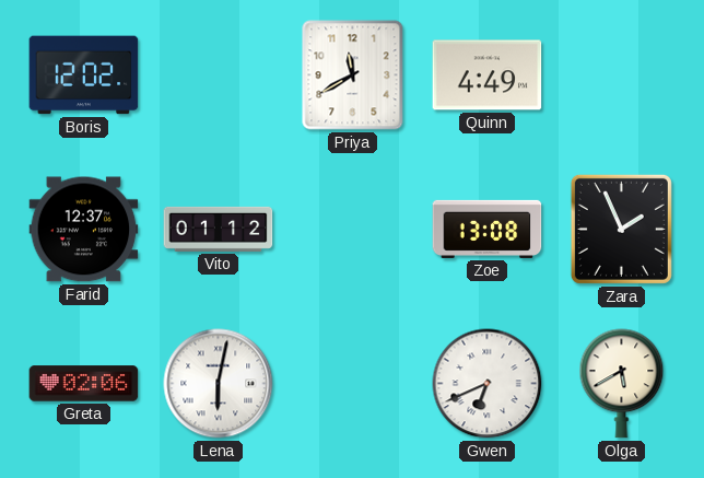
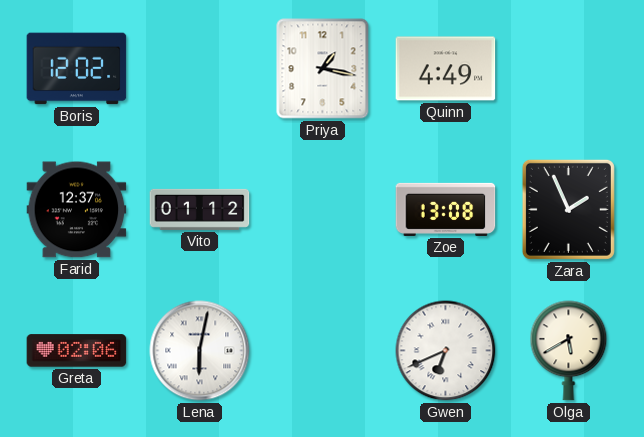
Priya: 11:40 -> 1:17
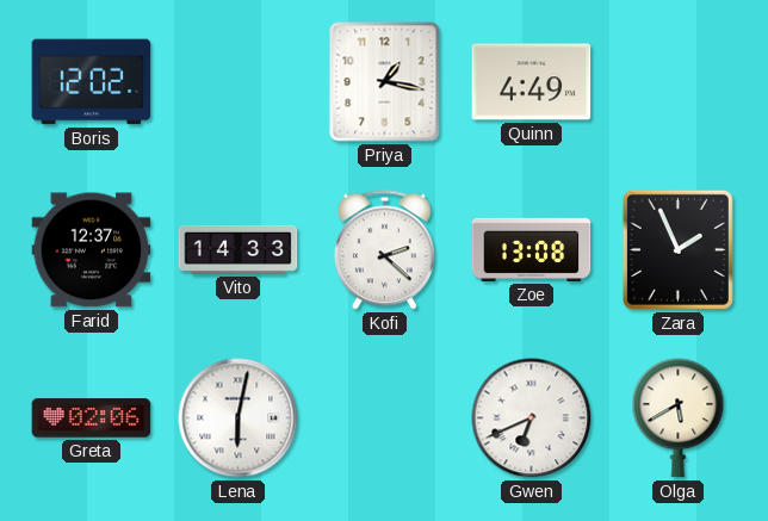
Vito: 01:12 -> 14:33
Kofi: none -> 2:22
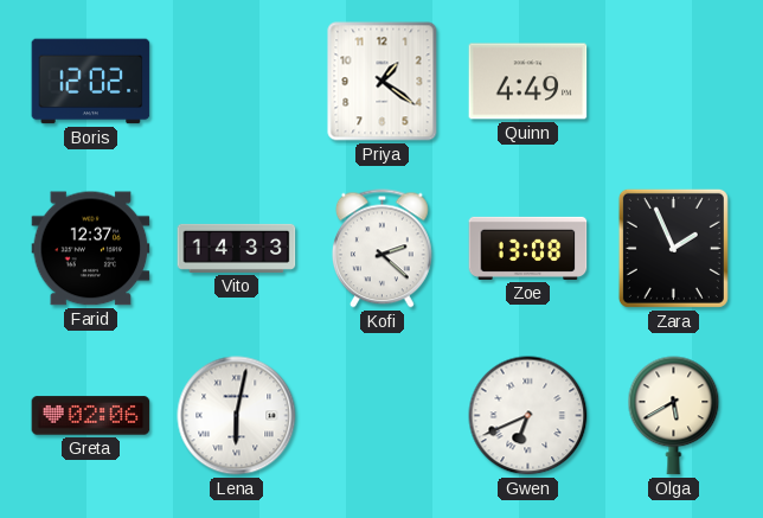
Priya: 1:17 -> 1:21
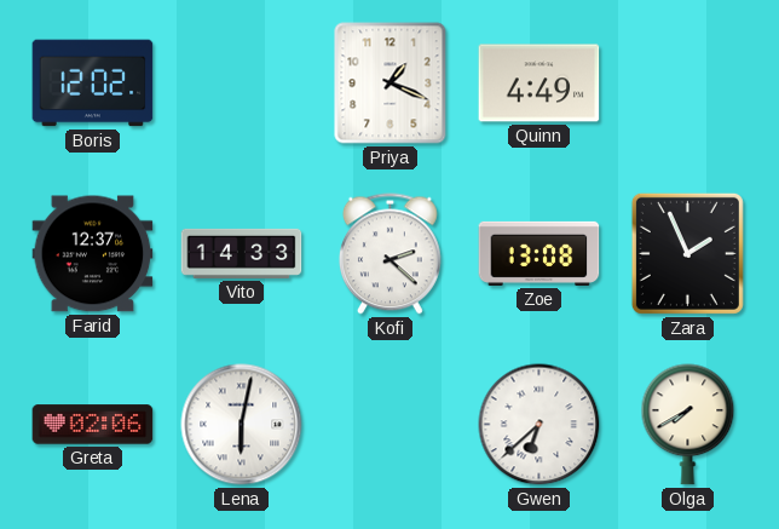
Priya: 1:21 -> 1:19
Gwen: 6:41 -> 6:38
Olga: 5:40 -> 7:40
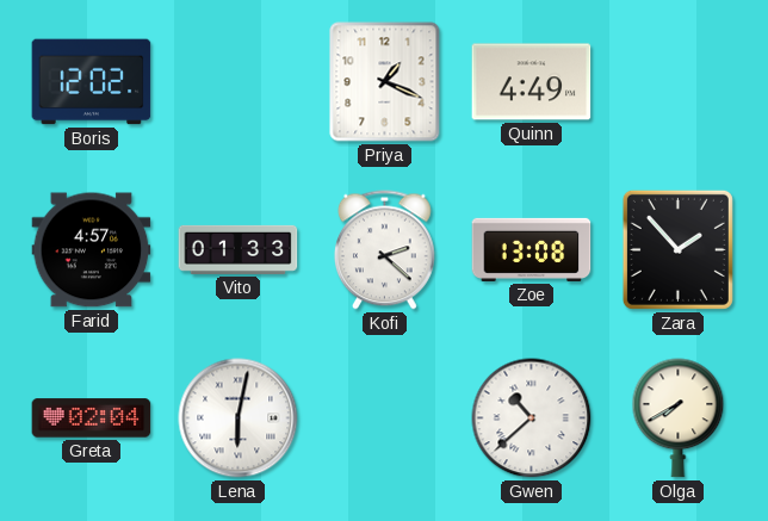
Farid: 12:37 -> 4:57
Vito: 14:33 -> 01:33
Zara: 1:56 -> 1:53
Greta: 02:06 -> 02:04
Gwen: 6:38 -> 10:38
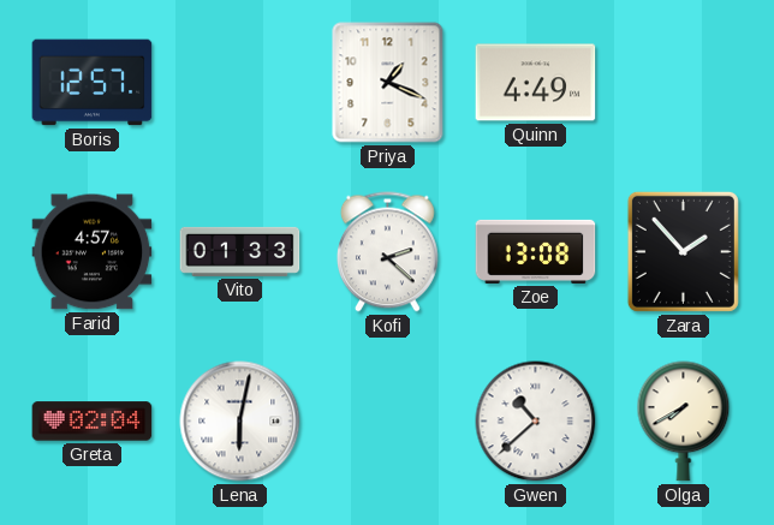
Boris: 12:02 -> 12:57
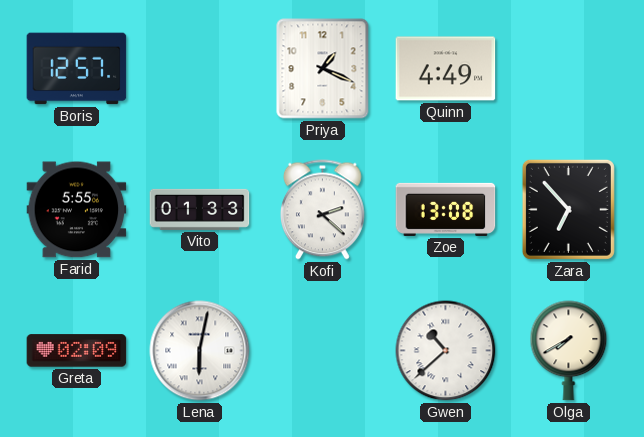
Farid: 4:57 -> 5:55
Zara: 1:53 -> 6:53
Greta: 02:04 -> 02:09
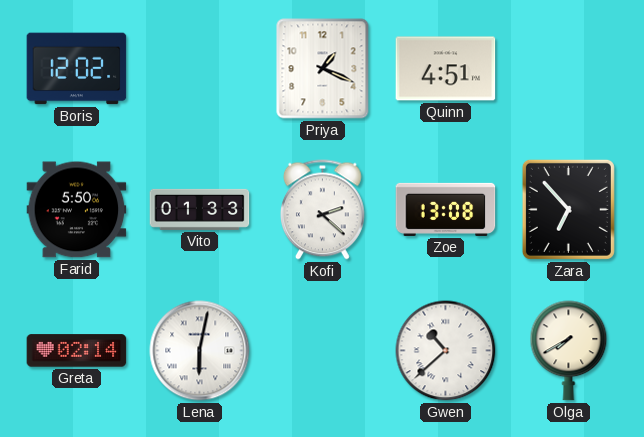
Boris: 12:57 -> 12:02
Quinn: 4:49 -> 4:51
Farid: 5:55 -> 5:50
Greta: 02:09 -> 02:14
